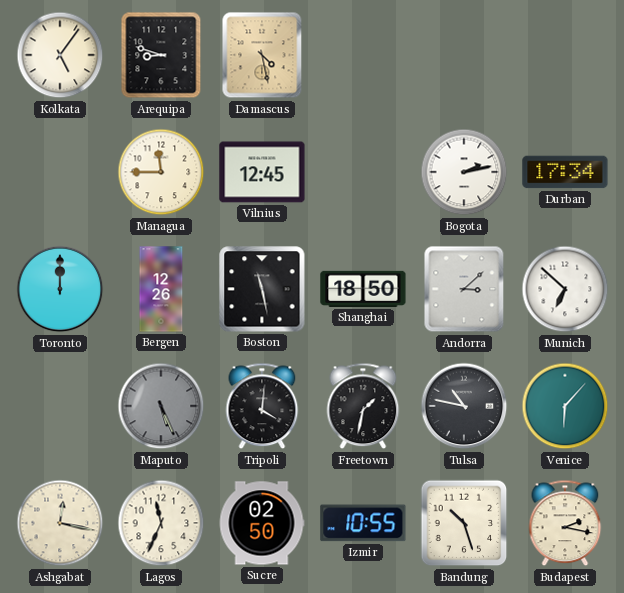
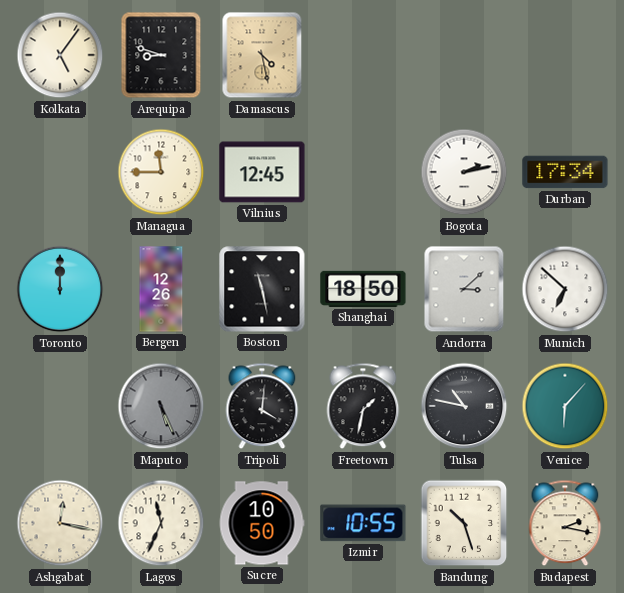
Sucre: 02:50 -> 10:50
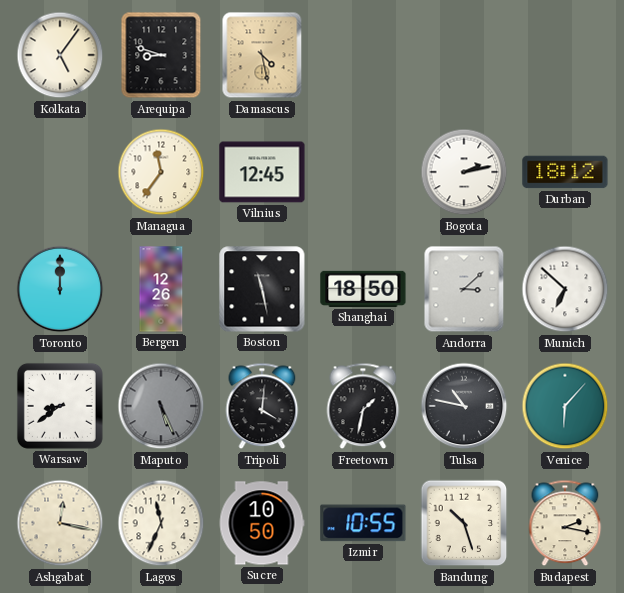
Managua: 11:45 -> 11:36
Durban: 17:34 -> 18:12
Warsaw: none -> 8:39
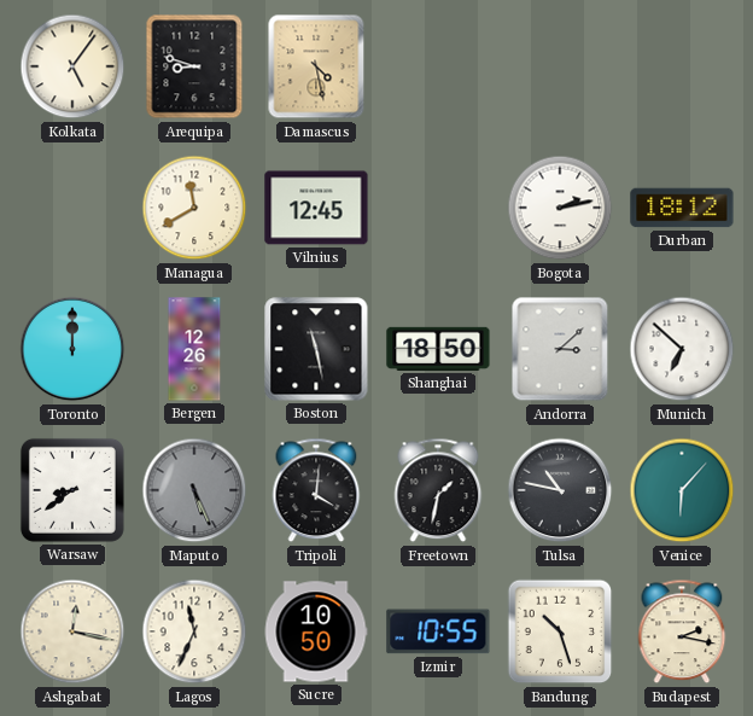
Managua: 11:36 -> 11:40
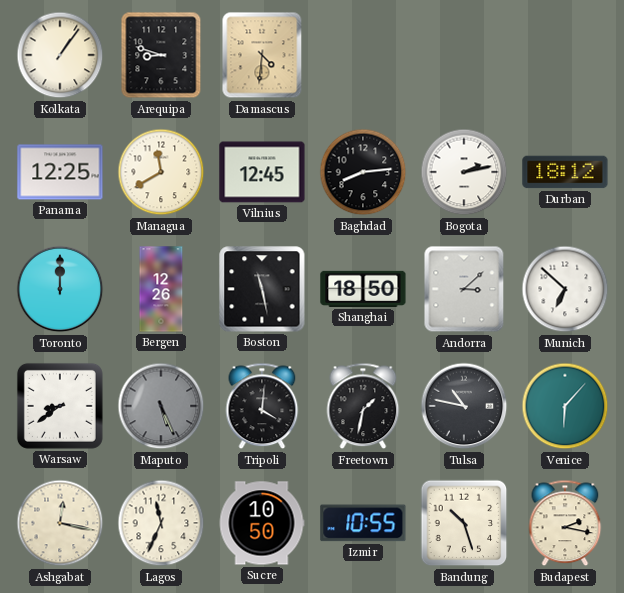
Kolkata: 5:06 -> 1:06
Damascus: 4:28 -> 4:31
Panama: none -> 12:25
Baghdad: none -> 8:14
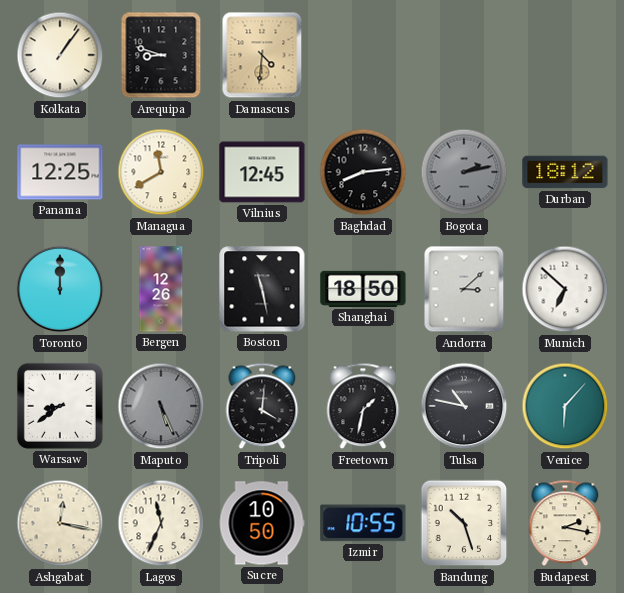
Bogota dial: white -> grey
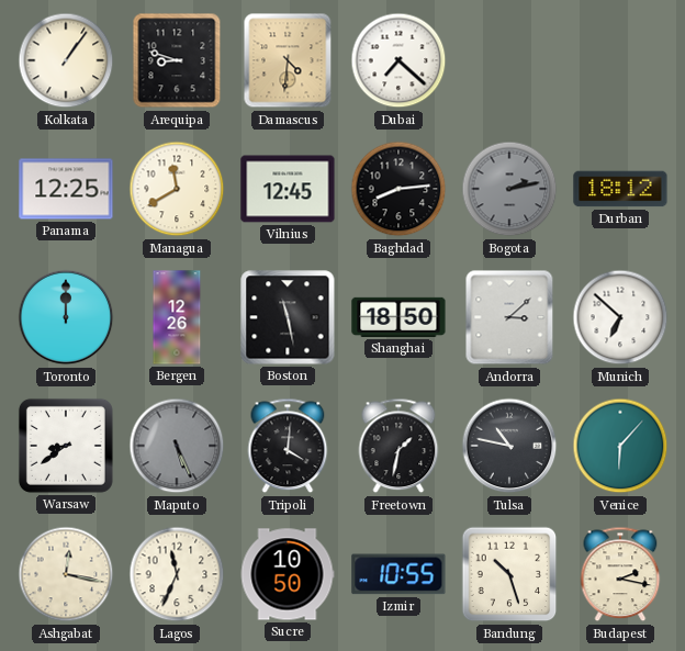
Dubai: none -> 7:22
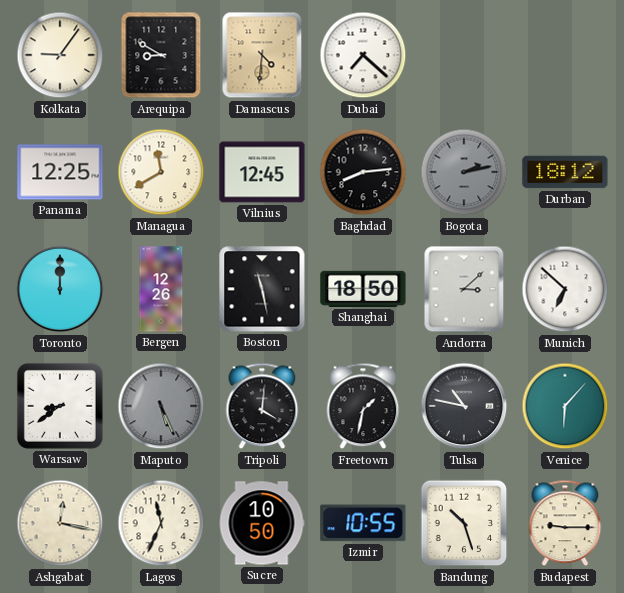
Kolkata: 1:06 -> 9:06
Arequipa: 8:48 -> 8:50
Budapest: 2:17 -> 9:15
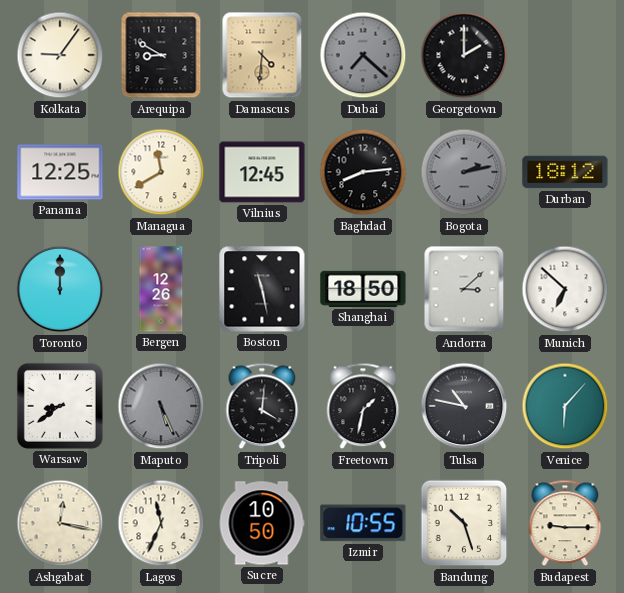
Dubai dial: white -> grey
Georgetown: none -> 2:00
